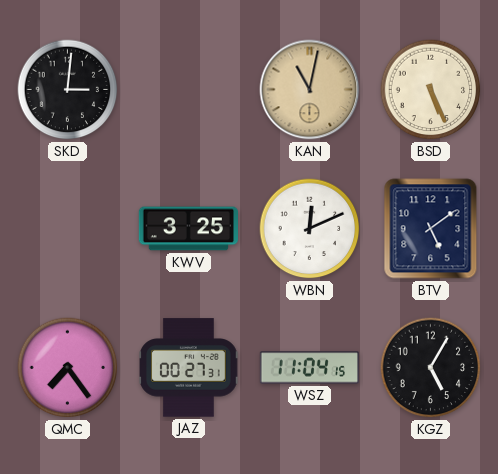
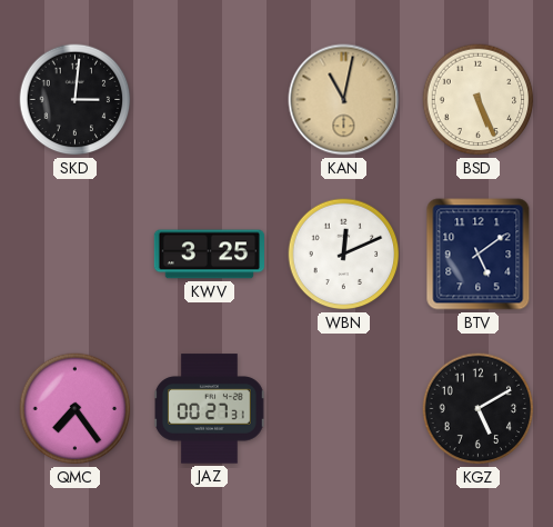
WSZ: 11:04 -> none
KGZ: 5:05 -> 5:10
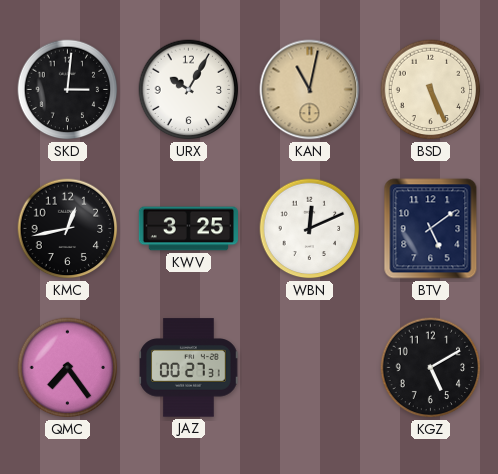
URX: none -> 10:05
KMC: none -> 12:43
